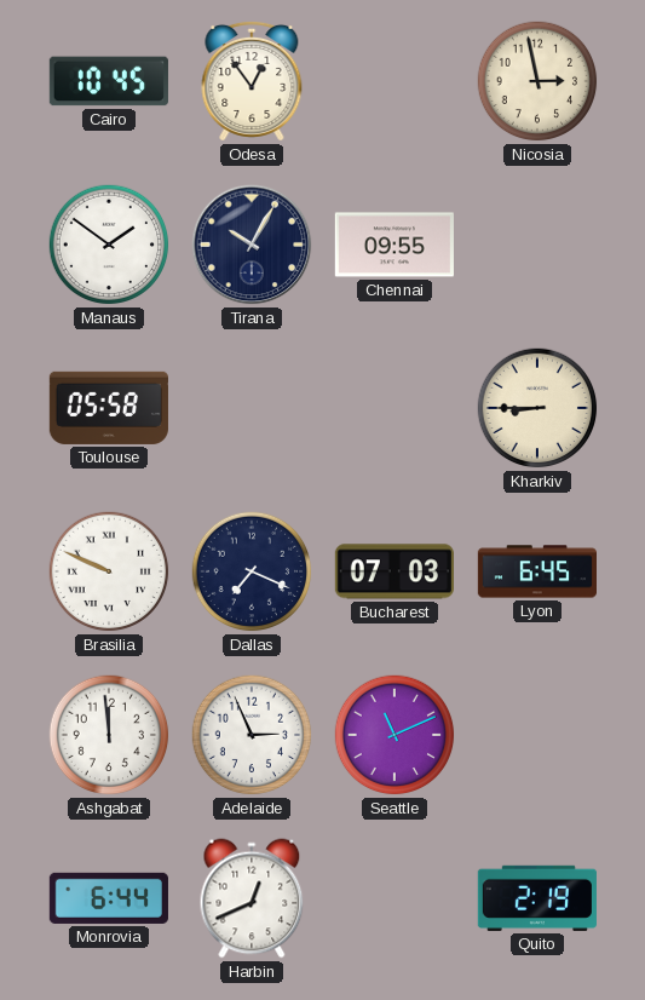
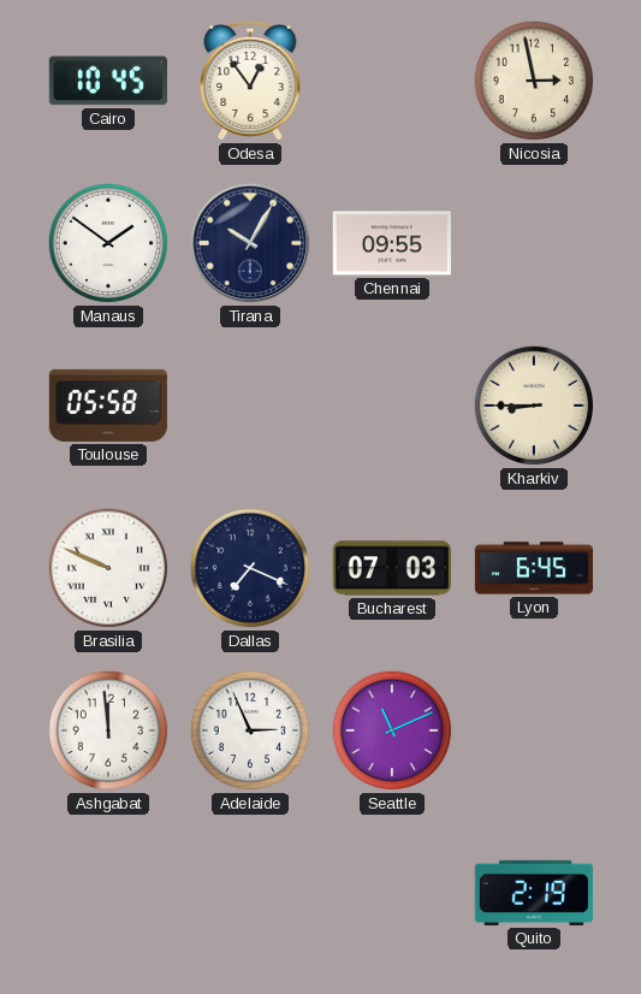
Monrovia: 6:44 -> none
Harbin: 12:41 -> none
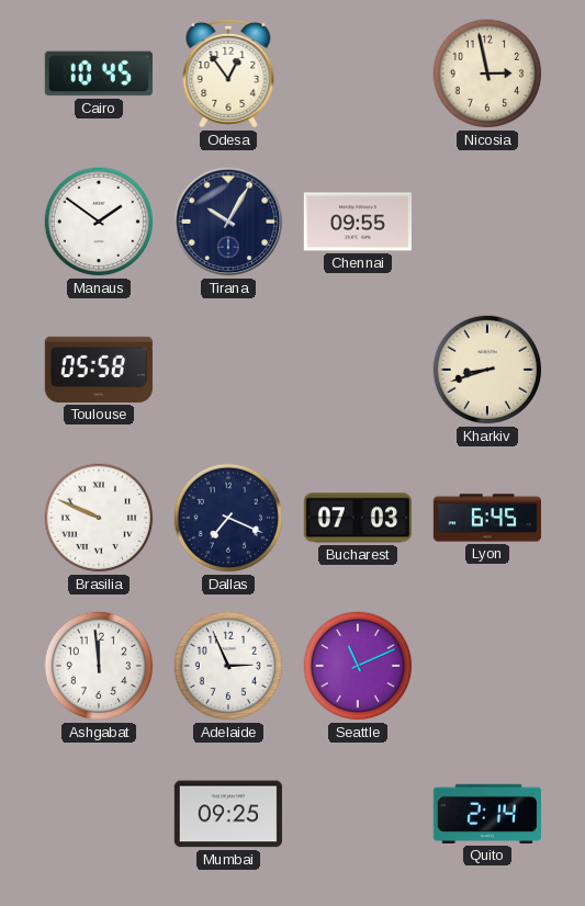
Kharkiv: 8:45 -> 8:42
Mumbai: none -> 09:25
Quito: 2:19 -> 2:14
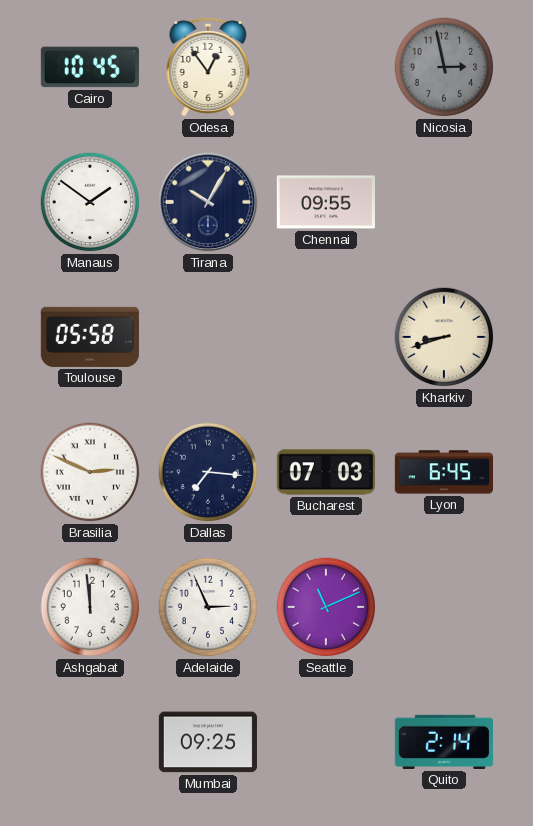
Nicosia dial: cream -> grey
Brasilia: 9:49 -> 2:49
Dallas: 7:19 -> 7:16
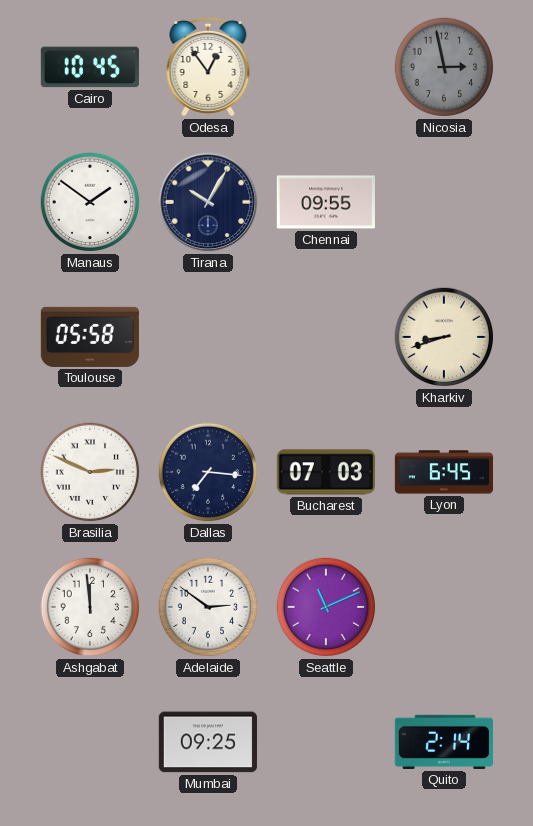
Adelaide: 2:56 -> 2:51
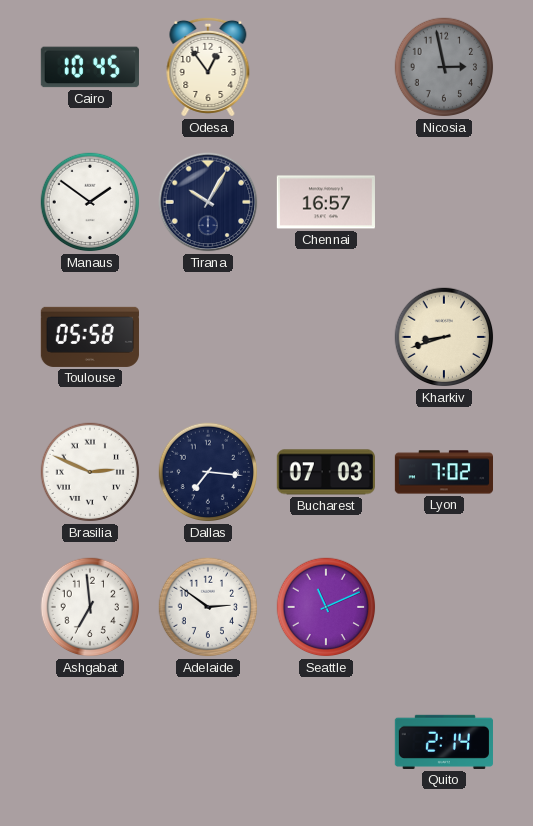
Chennai: 09:55 -> 16:57
Lyon: 6:45 -> 7:02
Ashgabat: 11:59 -> 6:59
Mumbai: 09:25 -> none
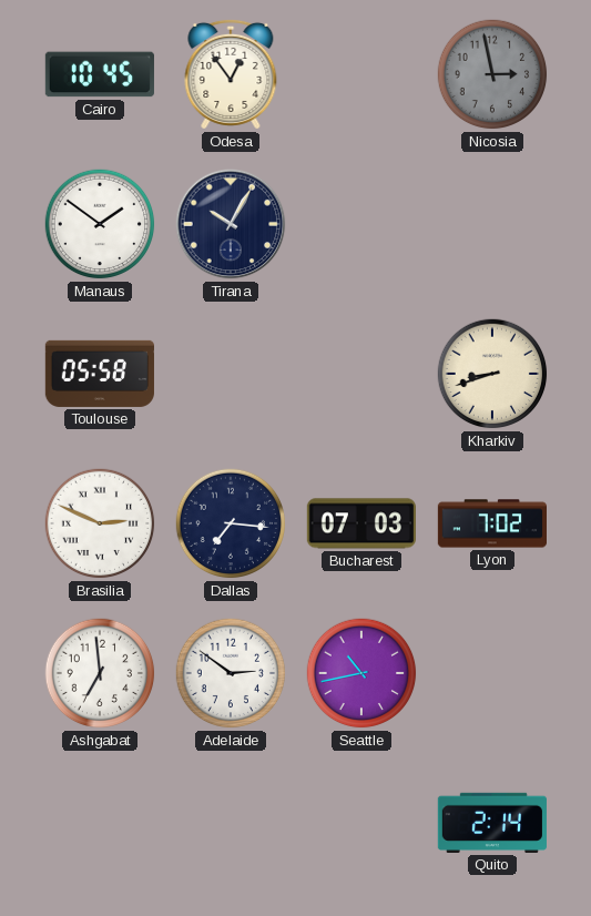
Chennai: 16:57 -> none
Seattle: 11:11 -> 10:43
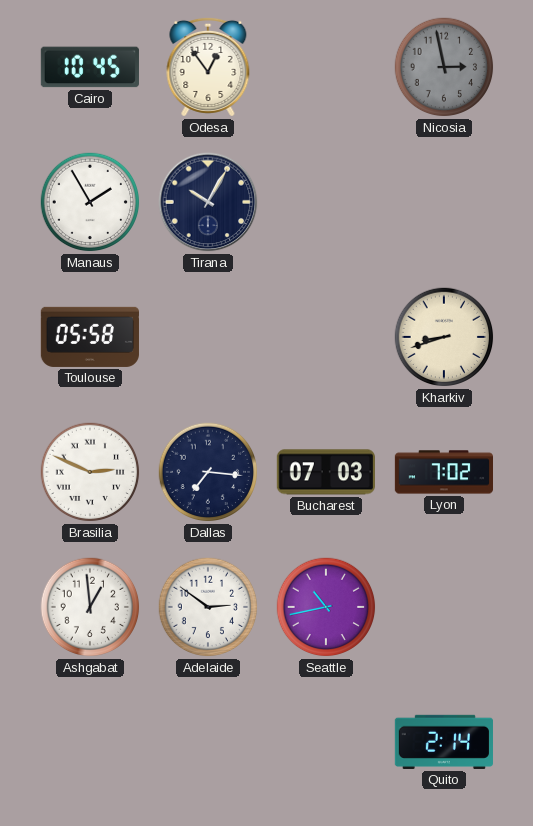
Manaus: 1:51 -> 1:55
Ashgabat: 6:59 -> 12:59
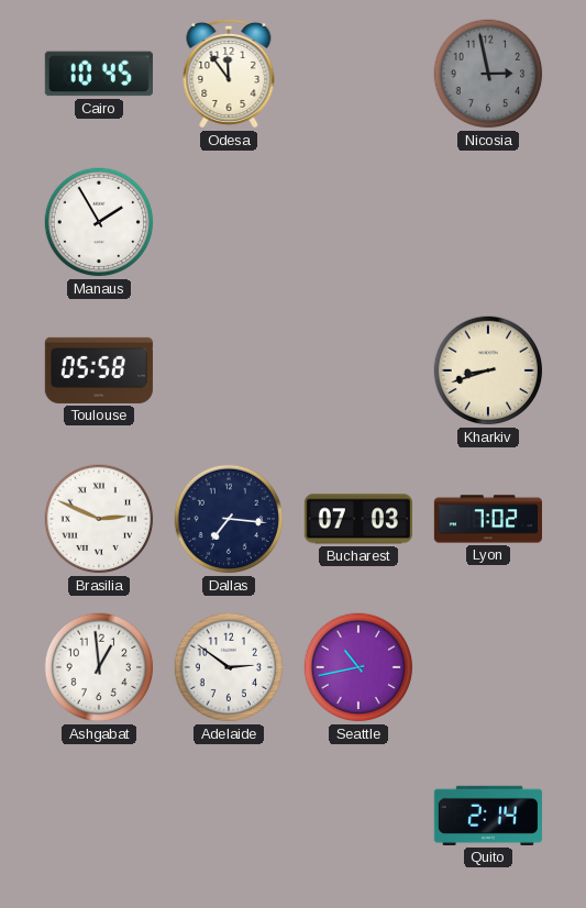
Odesa: 12:54 -> 11:54
Tirana: 10:05 -> none
